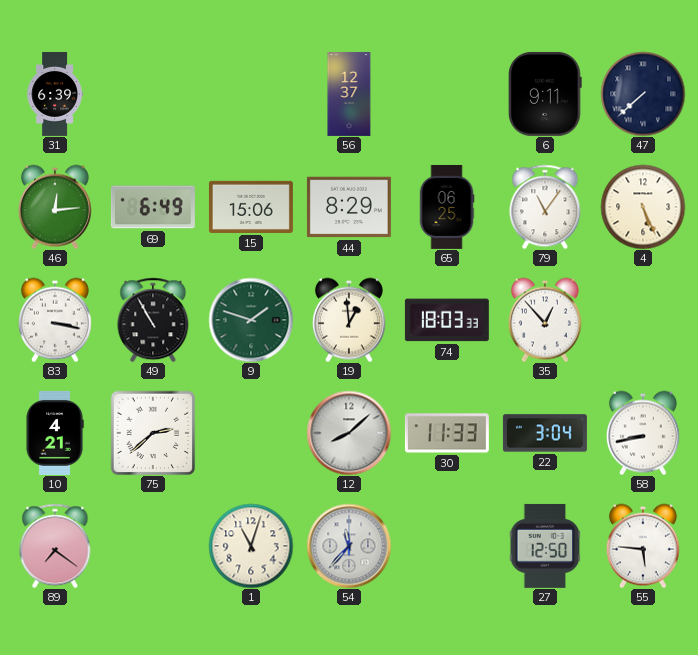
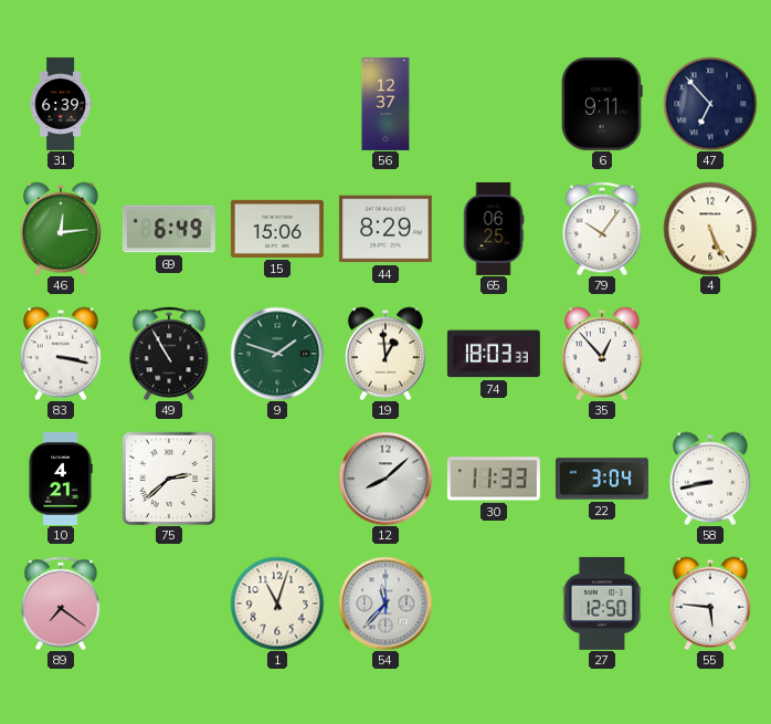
47: 7:38 -> 6:53
79: 11:06 -> 10:06
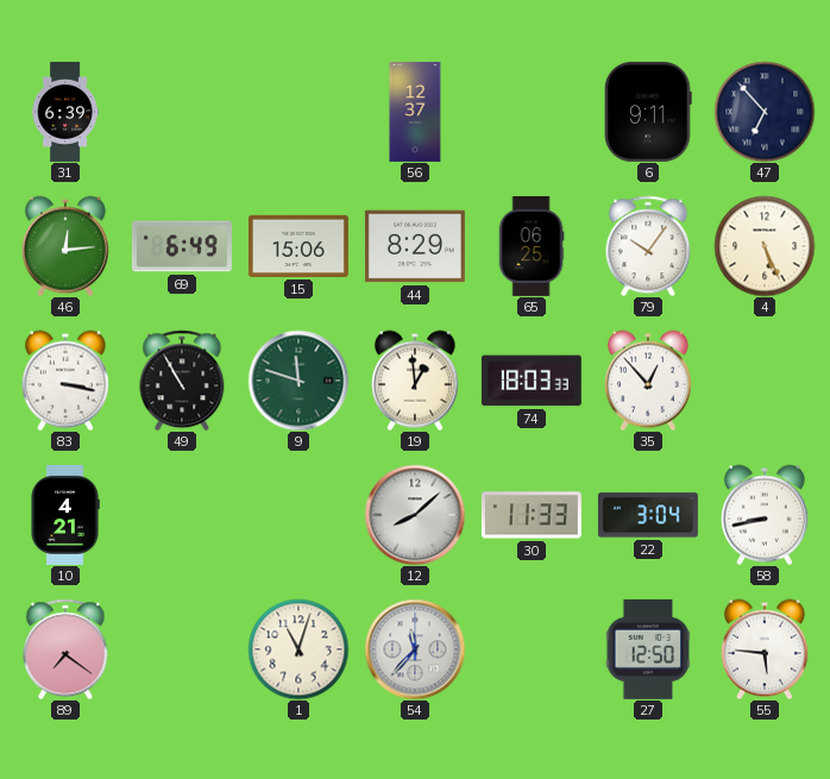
9: 1:48 -> 11:48
75: 2:38 -> none
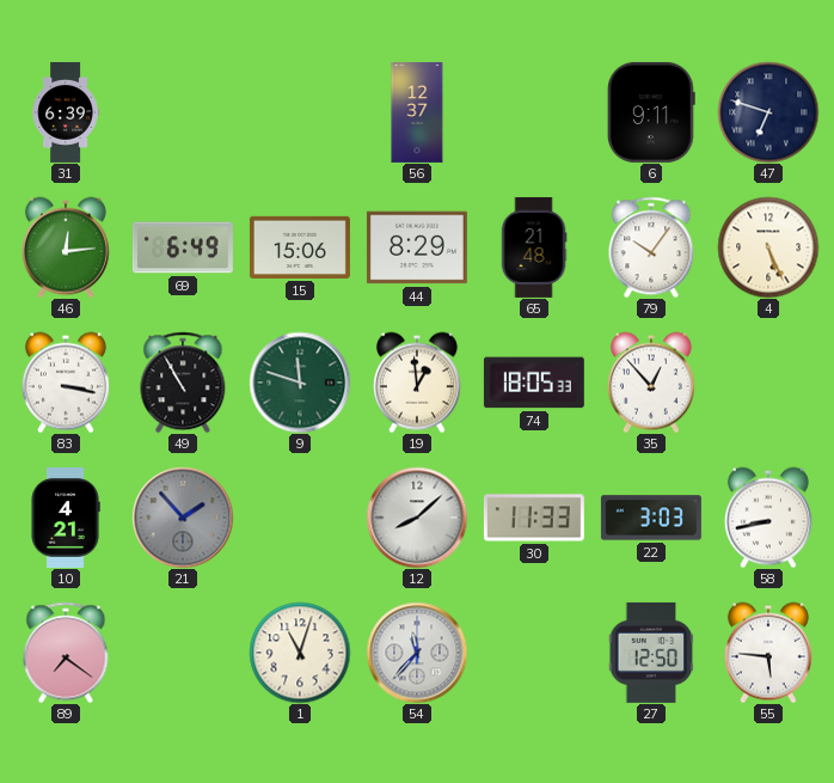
47: 6:53 -> 6:48
65: 06:25 -> 21:48
74: 18:03 -> 18:05
21: none -> 1:53
22: 3:04 -> 3:03
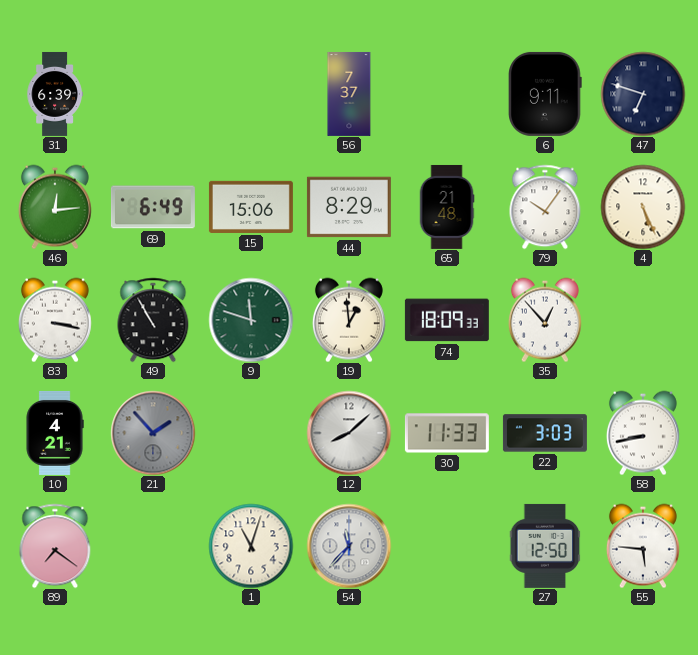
56: 12:37 -> 7:37
74: 18:05 -> 18:09
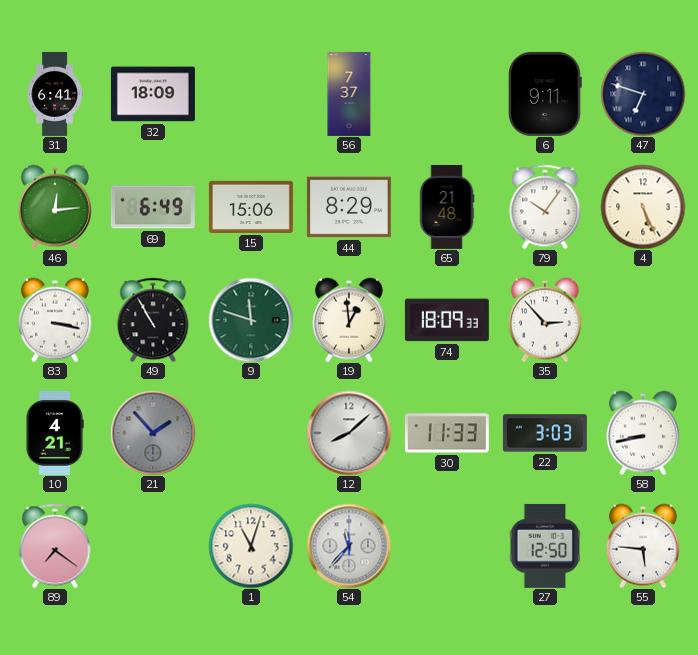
31: 6:39 -> 6:41
32: none -> 18:09
35: 12:53 -> 2:53
